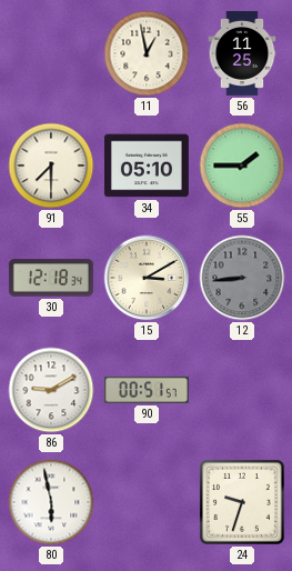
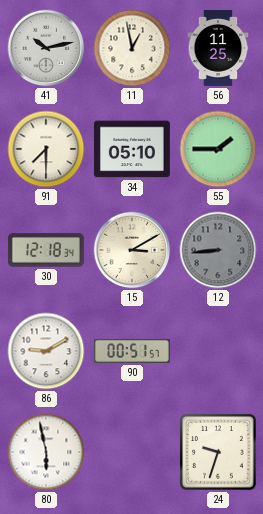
41: none -> 10:13
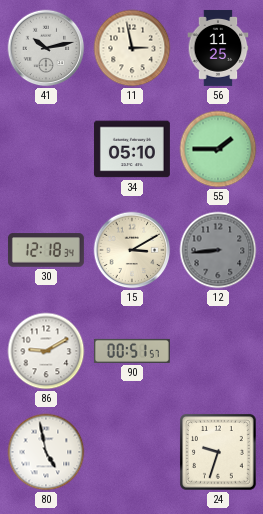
11: 12:58 -> 2:58
91: 7:30 -> none
80: 5:58 -> 4:58
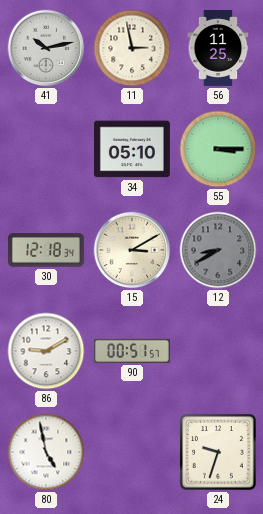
55: 1:45 -> 3:15
12: 8:44 -> 8:40
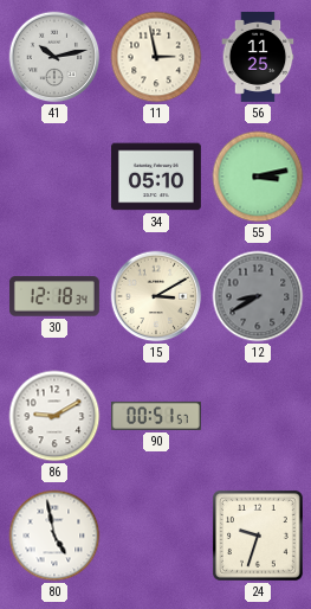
55: 3:15 -> 3:13
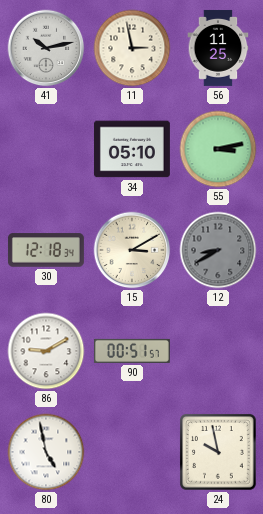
24: 9:33 -> 9:58
